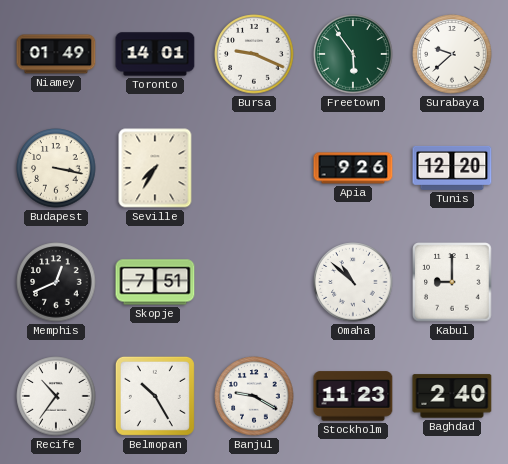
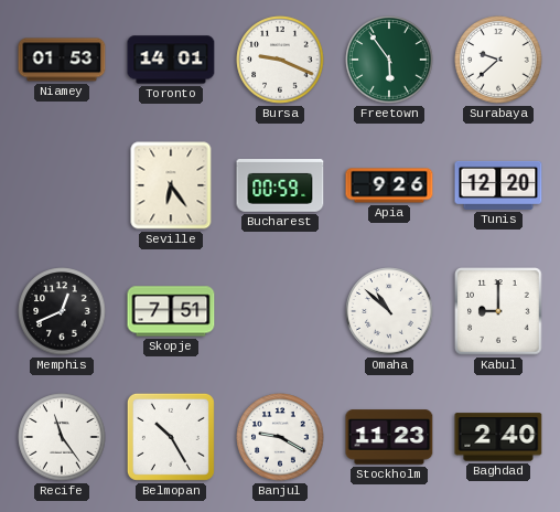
Niamey: 01:49 -> 01:53
Budapest: 3:17 -> none
Seville: 7:35 -> 6:24
Bucharest: none -> 00:59
Recife: 10:36 -> 11:24
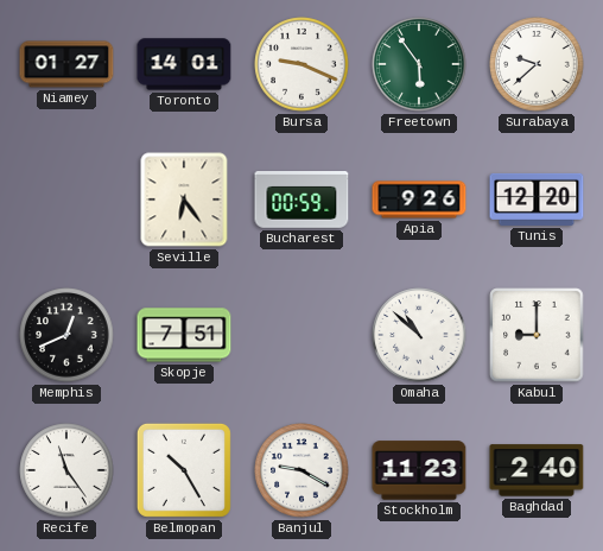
Niamey: 01:53 -> 01:27
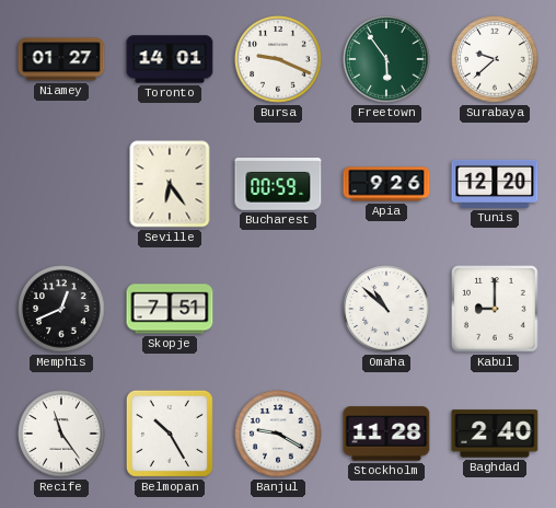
Stockholm: 11:23 -> 11:28
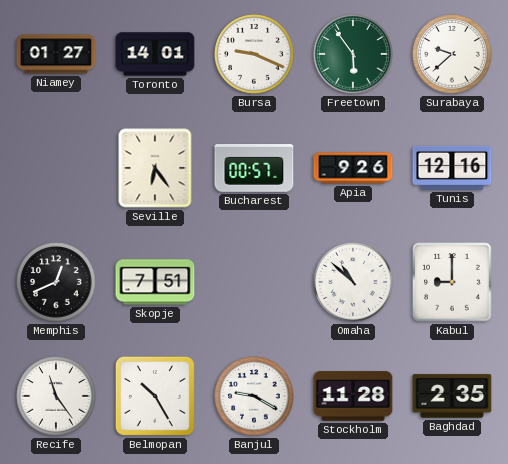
Bucharest: 00:59 -> 00:57
Tunis: 12:20 -> 12:16
Baghdad: 2:40 -> 2:35
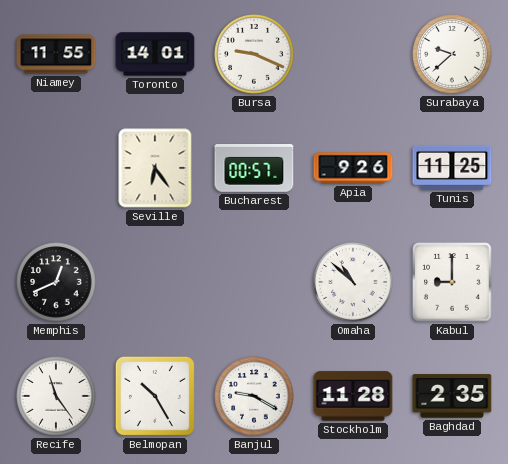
Niamey: 01:27 -> 11:55
Freetown: 5:54 -> none
Tunis: 12:16 -> 11:25
Skopje: 7:51 -> none
